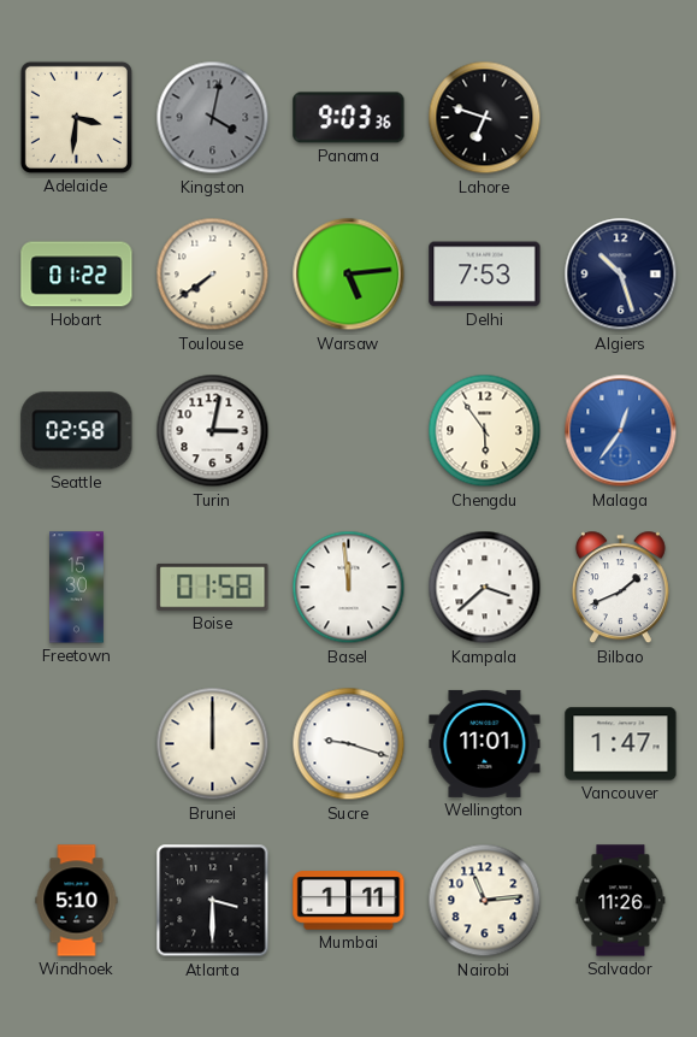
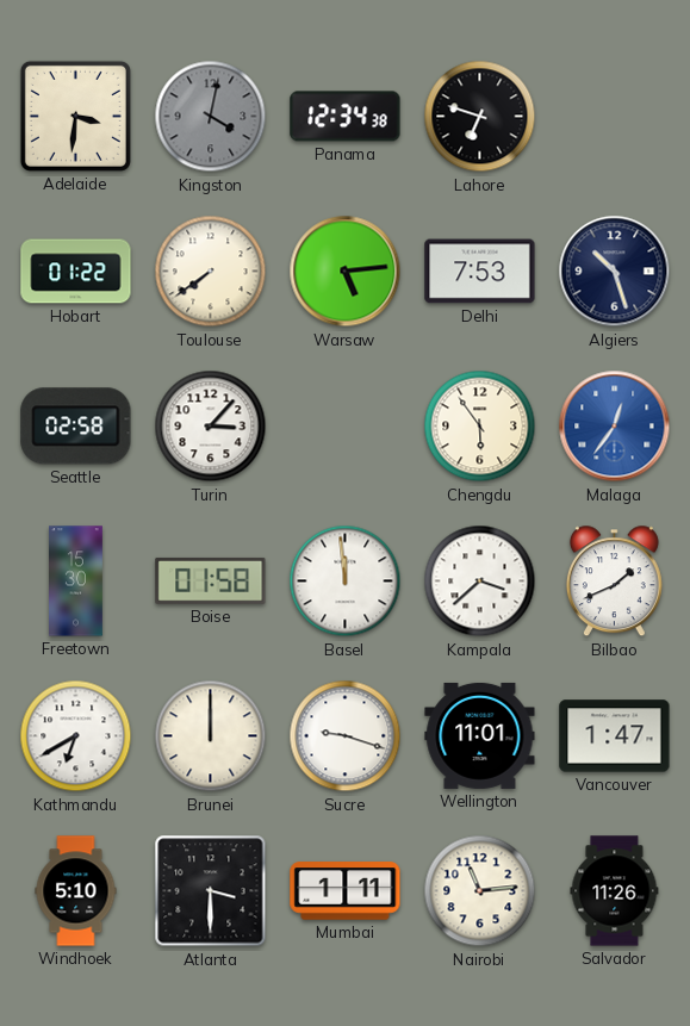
Panama: 9:03 -> 12:34
Turin: 3:02 -> 3:07
Kathmandu: none -> 6:40
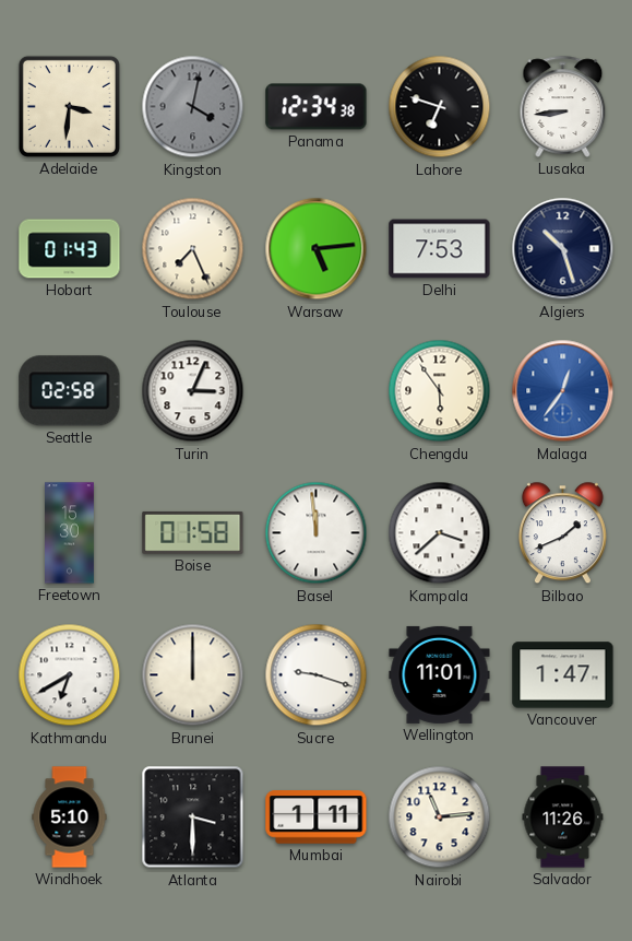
Lusaka: none -> 8:44
Hobart: 01:22 -> 01:43
Toulouse: 7:39 -> 7:26
Turin: 3:07 -> 3:04
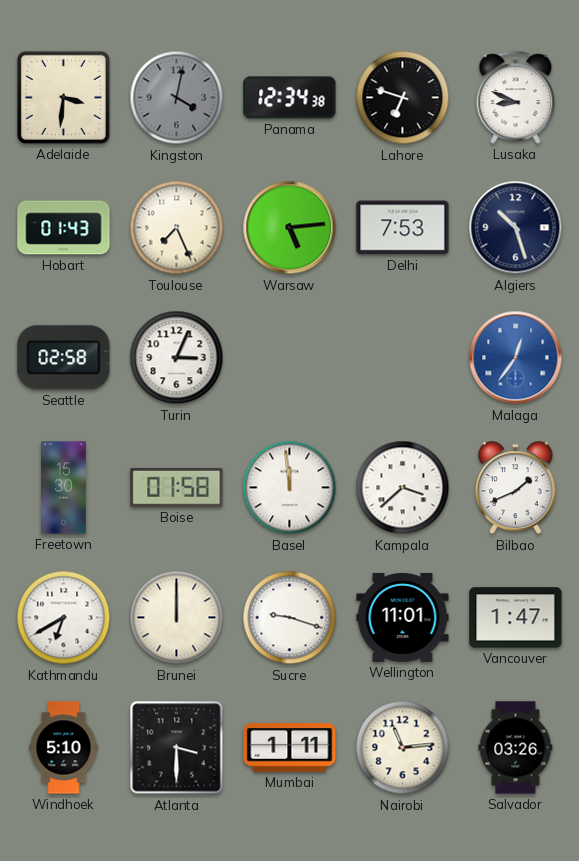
Lusaka: 8:44 -> 8:49
Chengdu: 5:54 -> none
Salvador: 11:26 -> 03:26
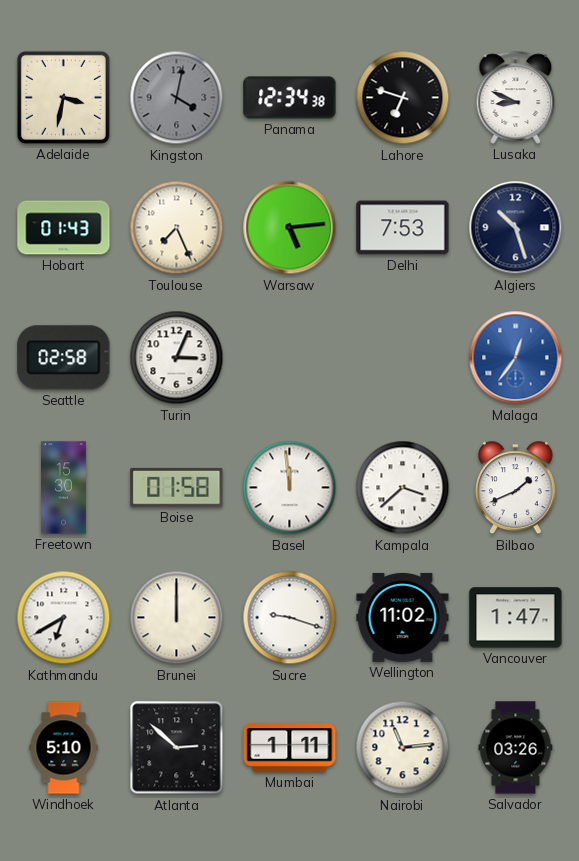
Adelaide: 3:31 -> 3:32
Wellington: 11:01 -> 11:02
Atlanta: 3:30 -> 2:52
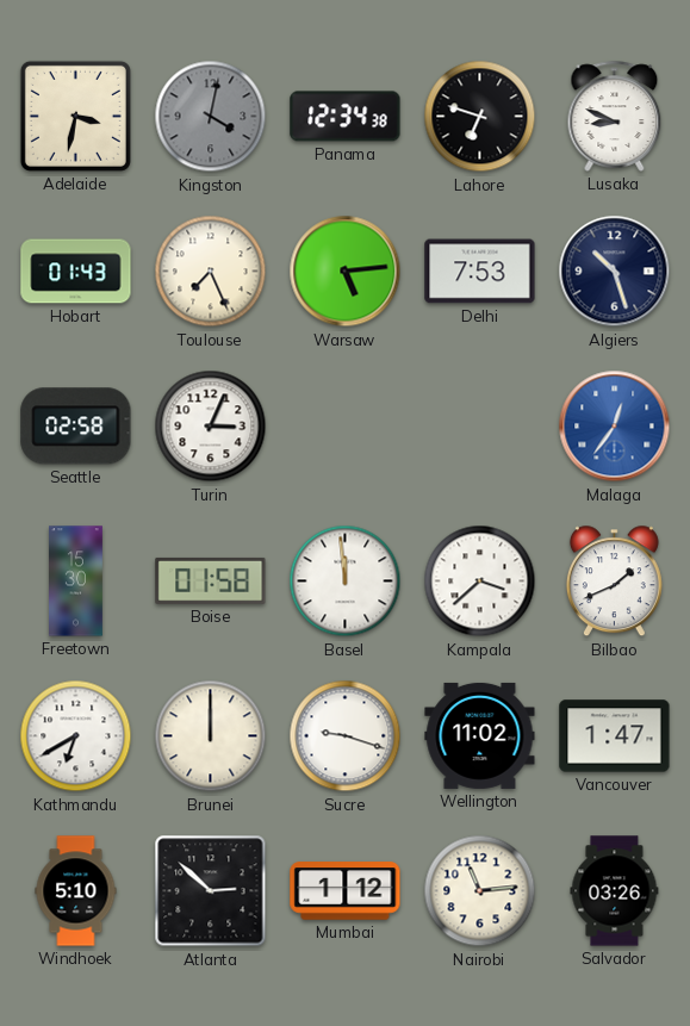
Mumbai: 1:11 -> 1:12
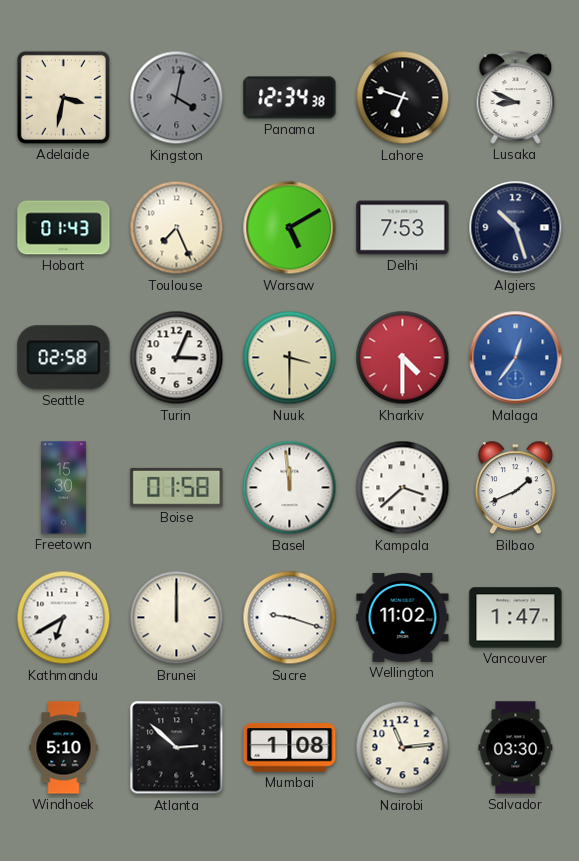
Warsaw: 5:14 -> 5:10
Nuuk: none -> 3:30
Kharkiv: none -> 4:30
Mumbai: 1:12 -> 1:08
Salvador: 03:26 -> 03:30
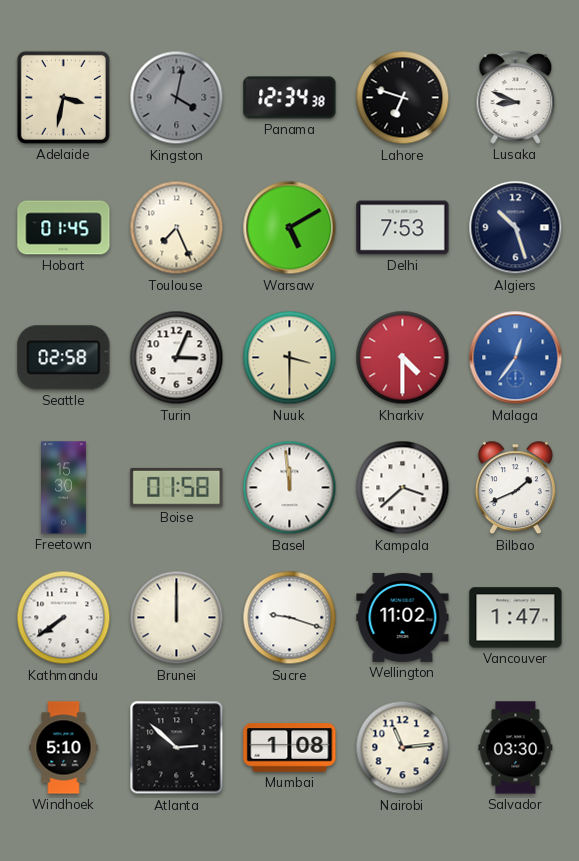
Hobart: 01:43 -> 01:45
Kathmandu: 6:40 -> 7:39
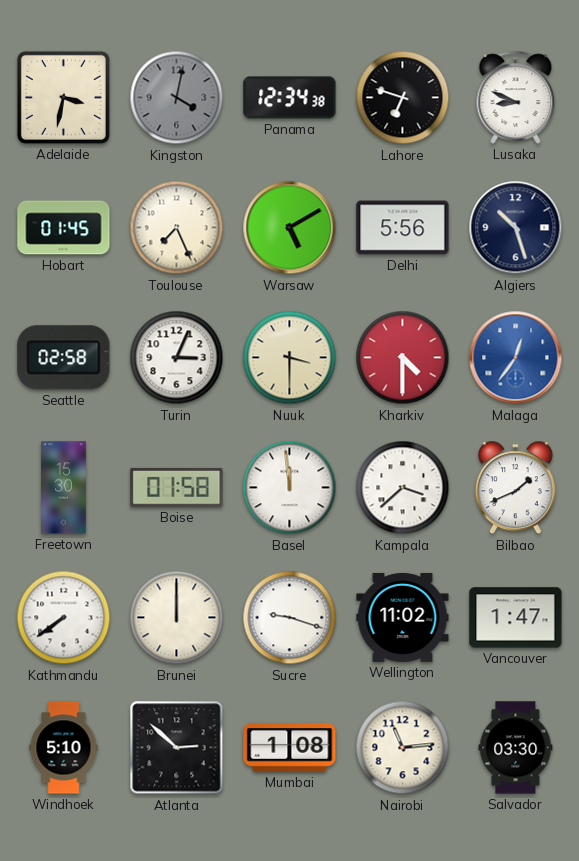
Delhi: 7:53 -> 5:56
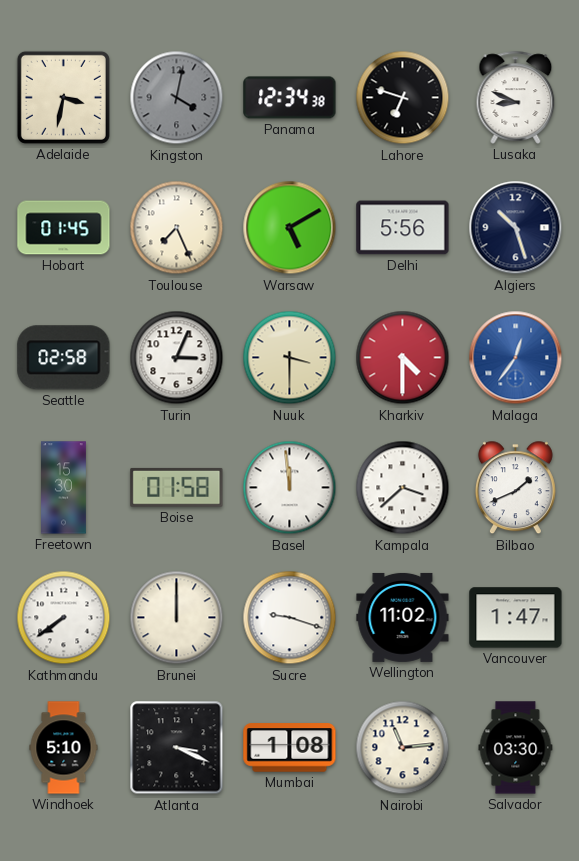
Atlanta: 2:52 -> 3:19
